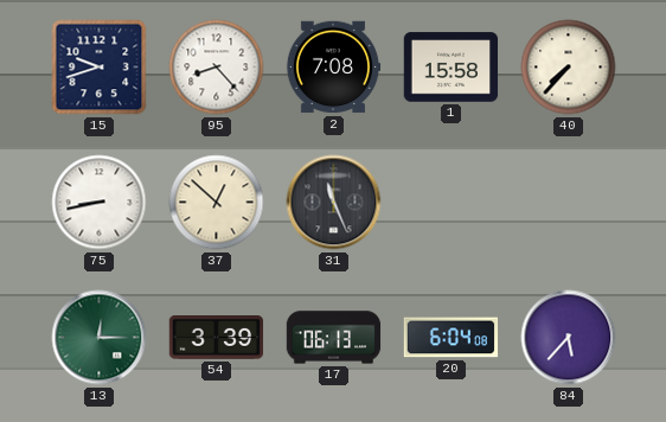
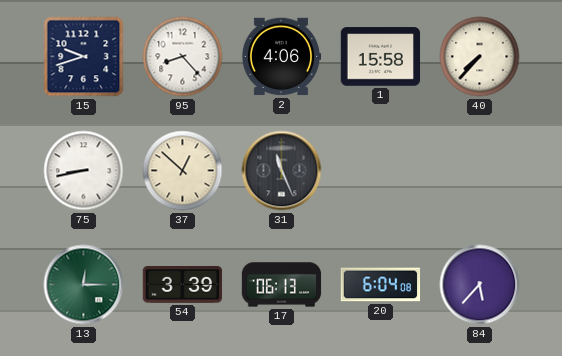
2: 7:08 -> 4:06
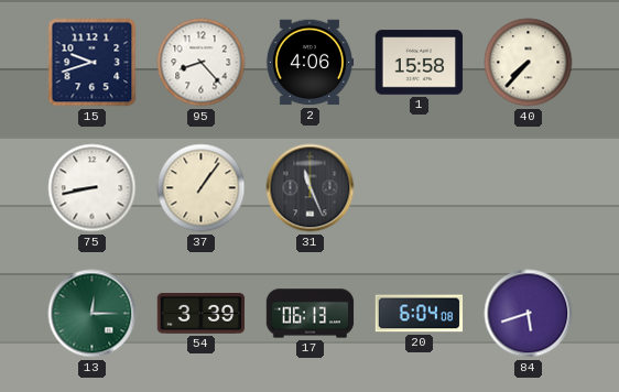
37: 12:52 -> 1:06
84: 5:37 -> 5:42
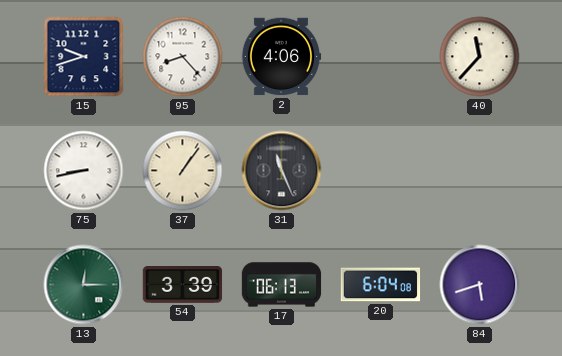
1: 15:58 -> none
40: 7:37 -> 11:37
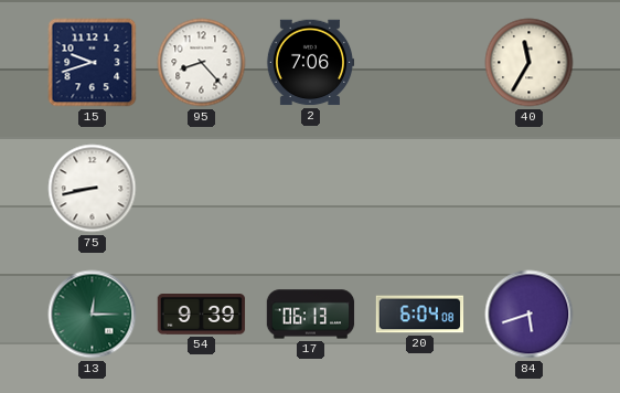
2: 4:06 -> 7:06
40: 11:37 -> 11:35
37: 1:06 -> none
31: 11:26 -> none
54: 3:39 -> 9:39
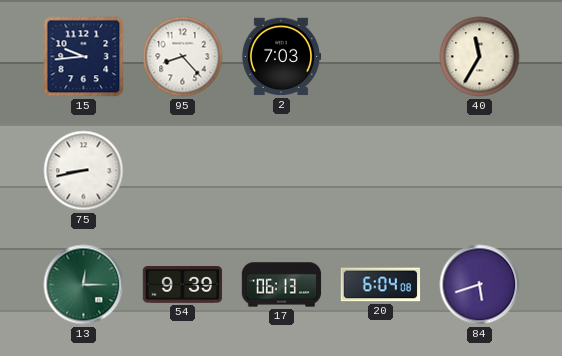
15: 9:42 -> 9:44
2: 7:06 -> 7:03
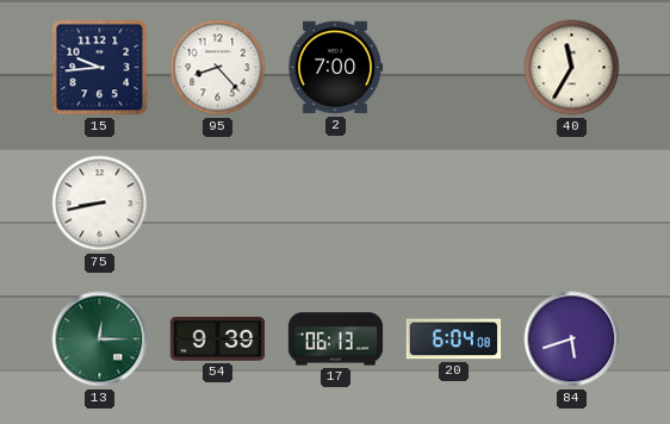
2: 7:03 -> 7:00
